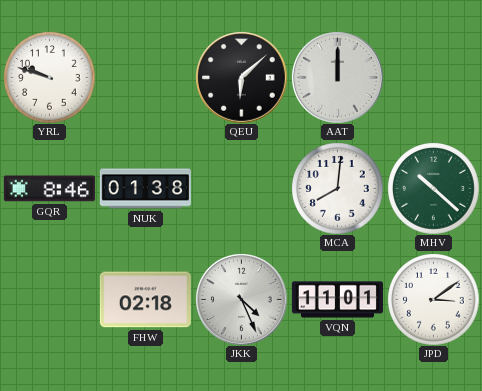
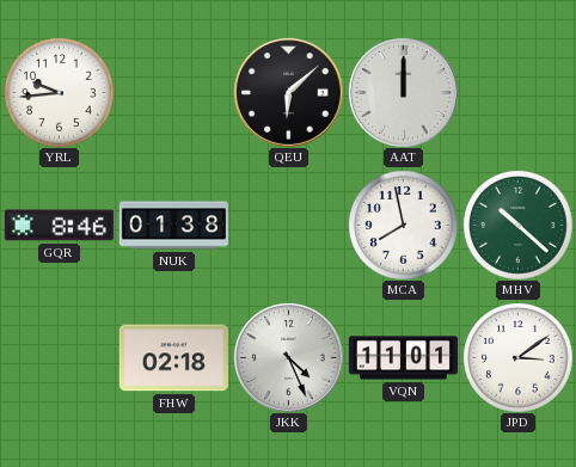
YRL: 9:48 -> 9:44
MCA: 8:01 -> 7:58
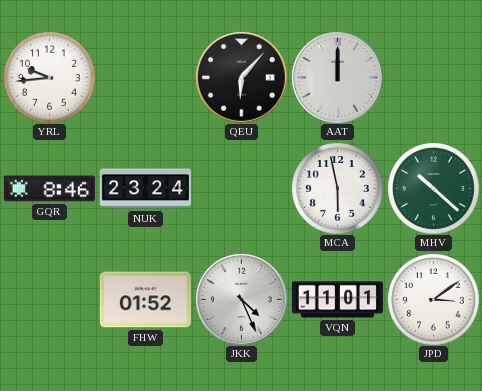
QEU: 6:08 -> 6:07
NUK: 01:38 -> 23:24
MCA: 7:58 -> 5:58
FHW: 02:18 -> 01:52
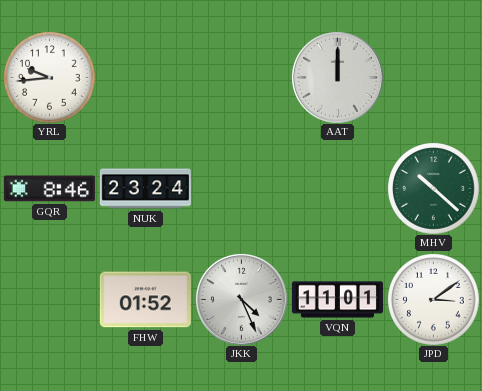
QEU: 6:07 -> none
MCA: 5:58 -> none
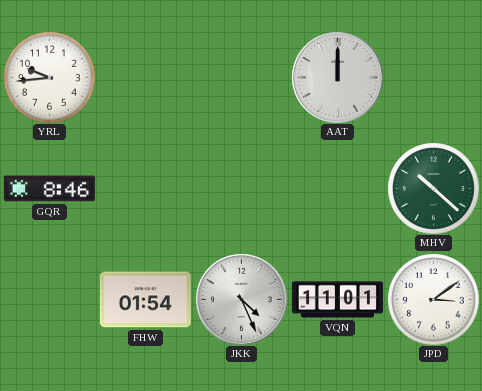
NUK: 23:24 -> none
FHW: 01:52 -> 01:54
